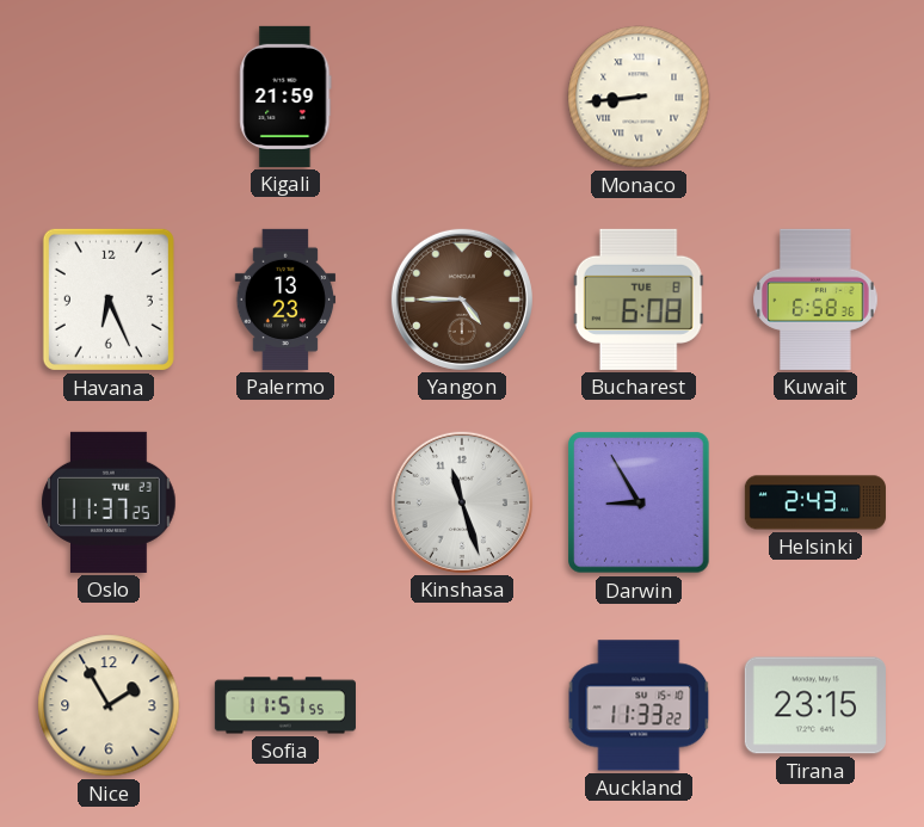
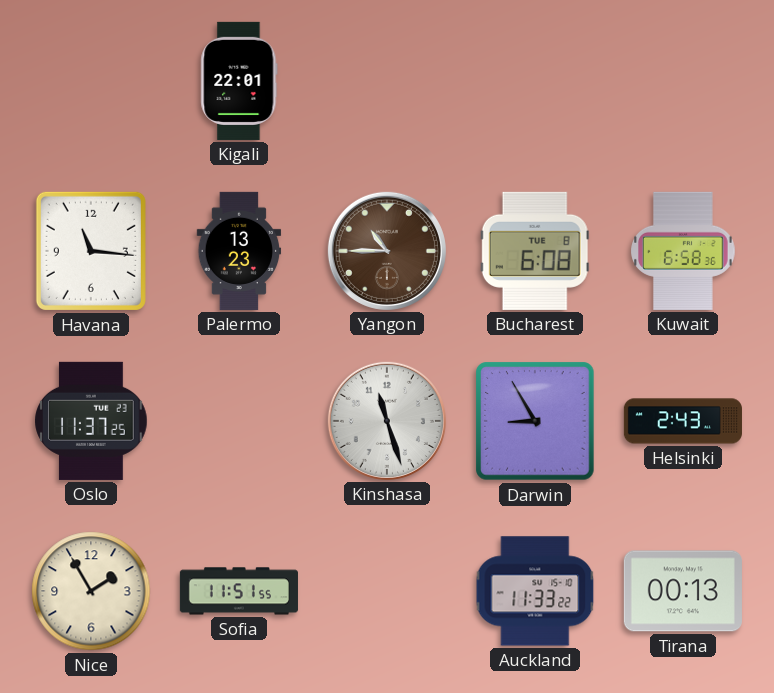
Kigali: 21:59 -> 22:01
Monaco: 8:44 -> none
Havana: 6:26 -> 11:16
Yangon: 4:45 -> 10:45
Tirana: 23:15 -> 00:13
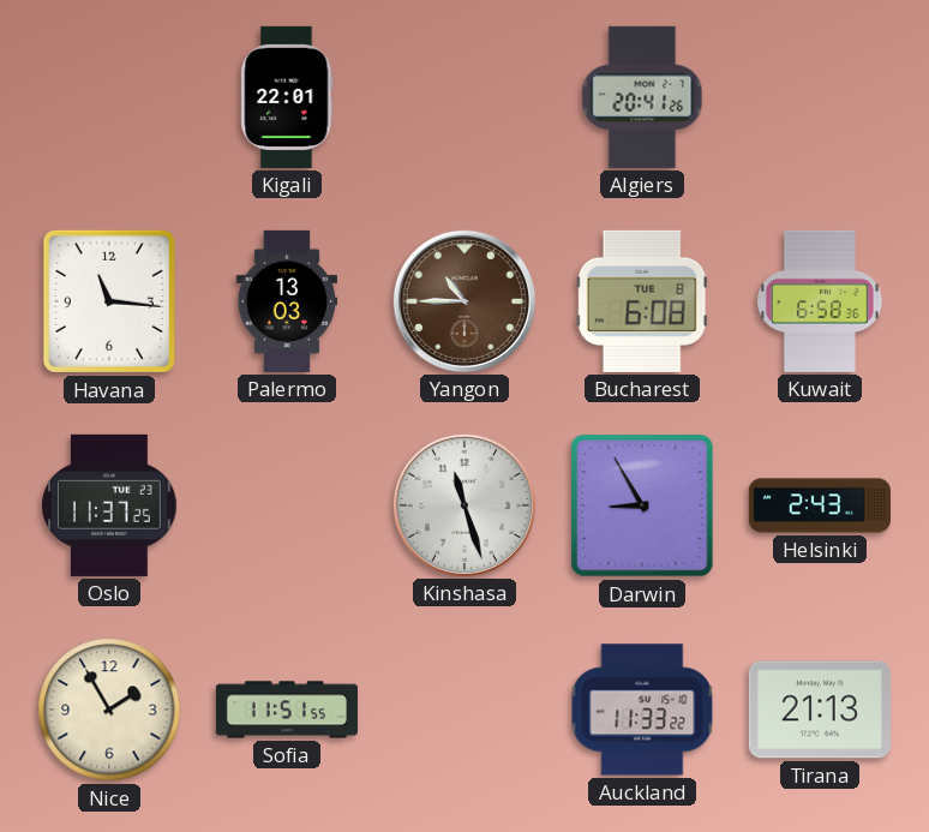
Algiers: none -> 20:41
Palermo: 13:23 -> 13:03
Tirana: 00:13 -> 21:13
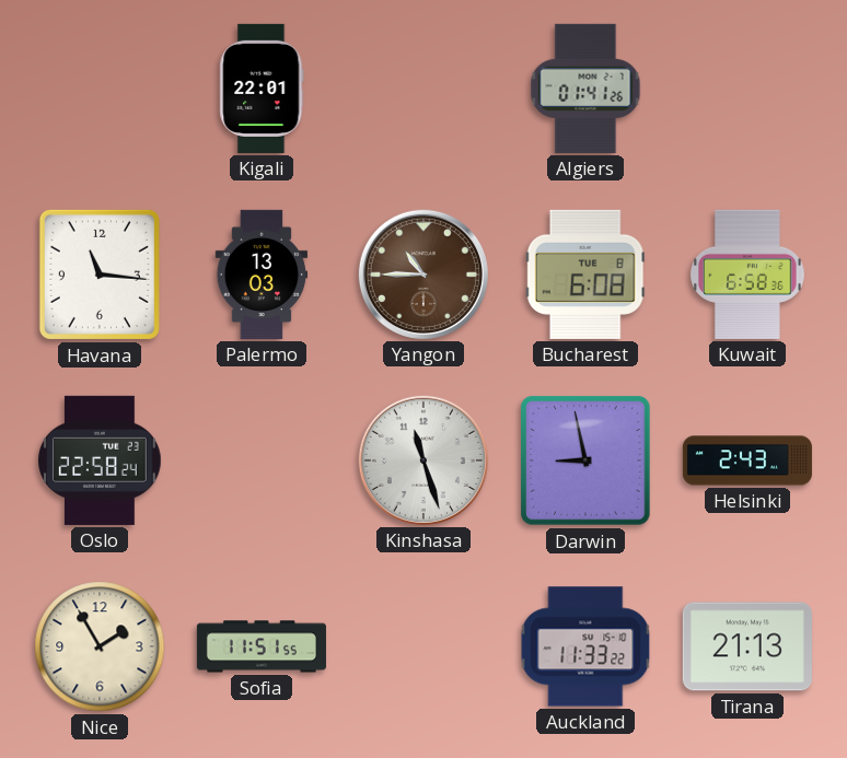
Algiers: 20:41 -> 01:41
Oslo: 11:37 -> 22:58
Darwin: 8:55 -> 8:58
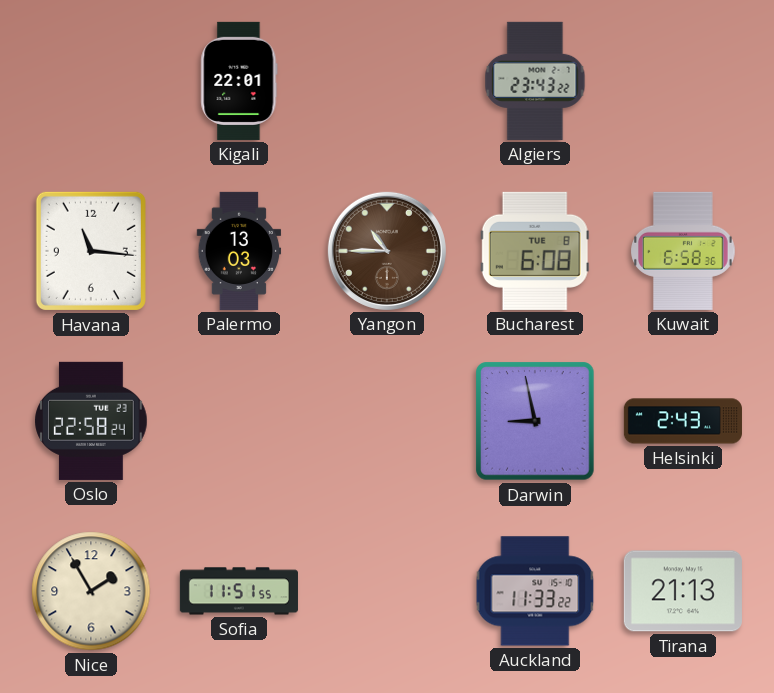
Algiers: 01:41 -> 23:43
Kinshasa: 11:27 -> none
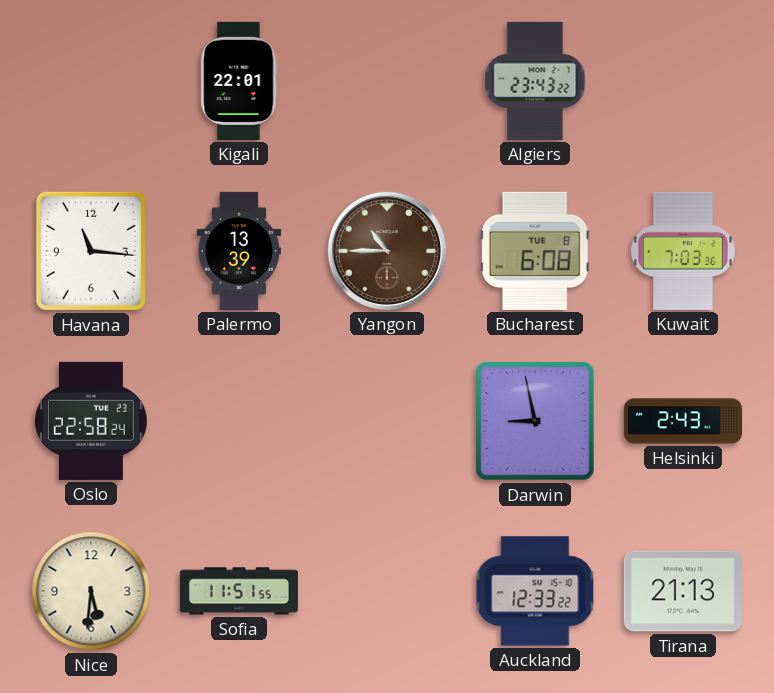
Palermo: 13:03 -> 13:39
Kuwait: 6:58 -> 7:03
Nice: 1:55 -> 5:31
Auckland: 11:33 -> 12:33
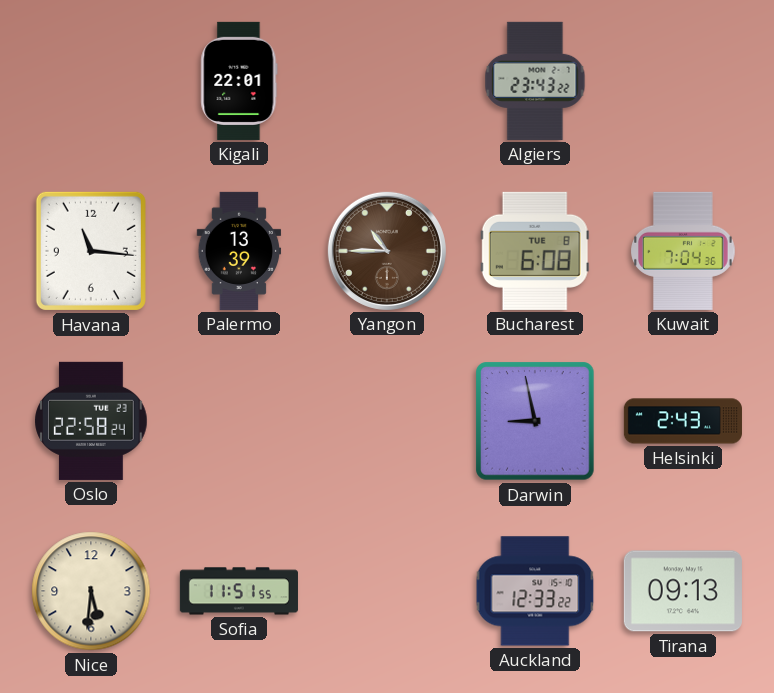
Kuwait: 7:03 -> 7:04
Tirana: 21:13 -> 09:13
